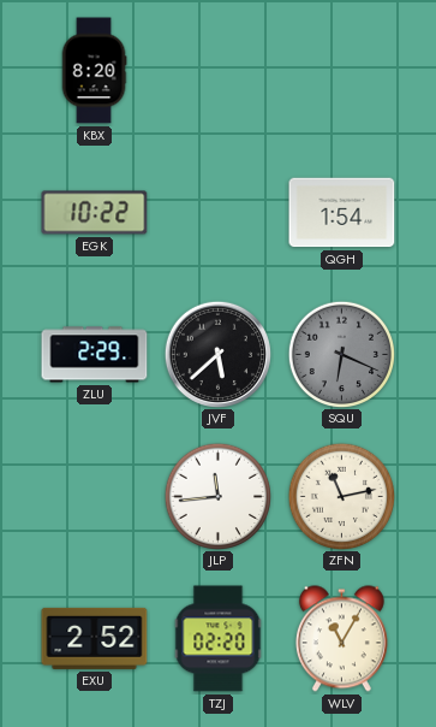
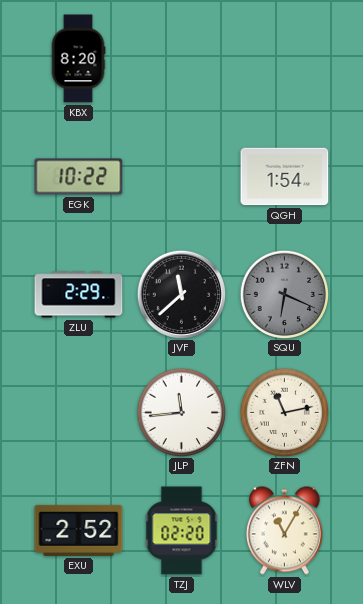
JVF: 5:38 -> 11:38
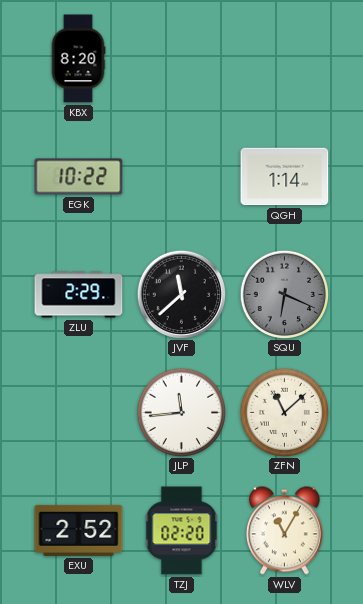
QGH: 1:54 -> 1:14
ZFN: 11:13 -> 11:08
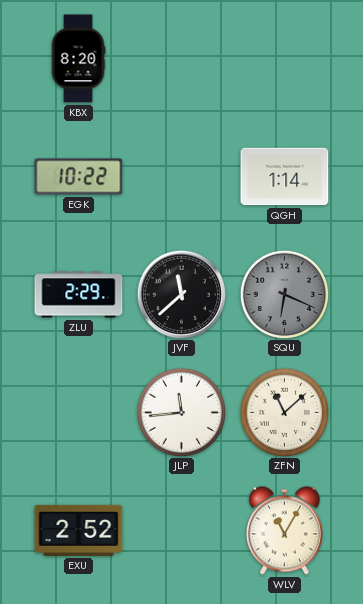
TZJ: 02:20 -> none
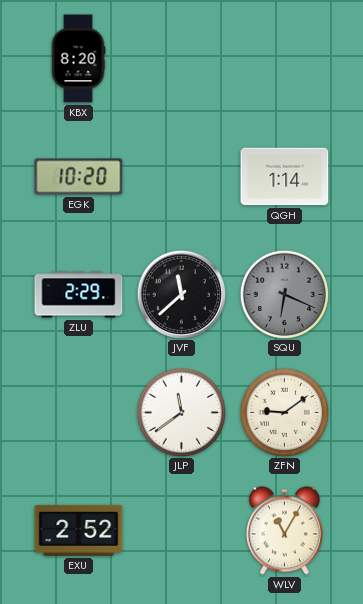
EGK: 10:22 -> 10:20
JLP: 11:44 -> 11:39
ZFN: 11:08 -> 9:09
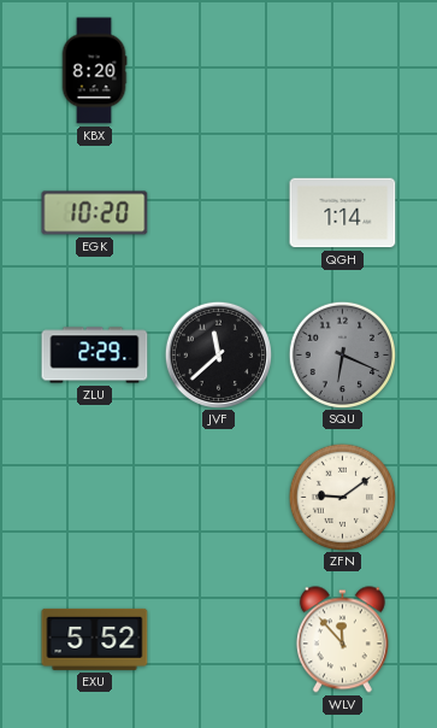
JLP: 11:39 -> none
EXU: 2:52 -> 5:52
WLV: 11:05 -> 11:53
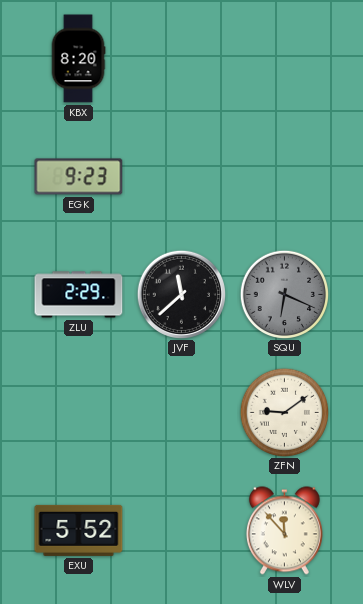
EGK: 10:20 -> 9:23
QGH: 1:14 -> none
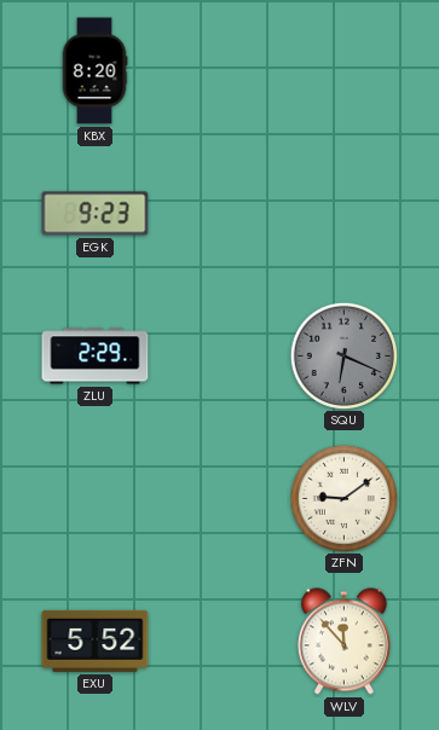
JVF: 11:38 -> none
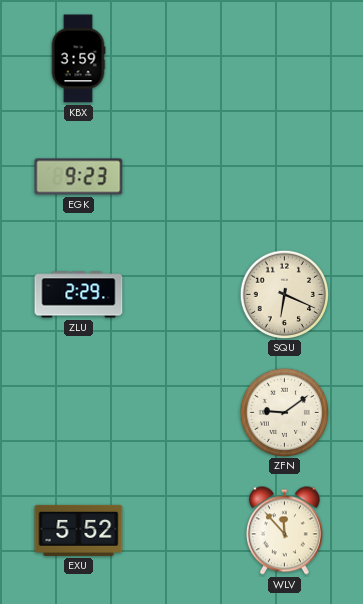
KBX: 8:20 -> 3:59
SQU dial: grey -> cream
